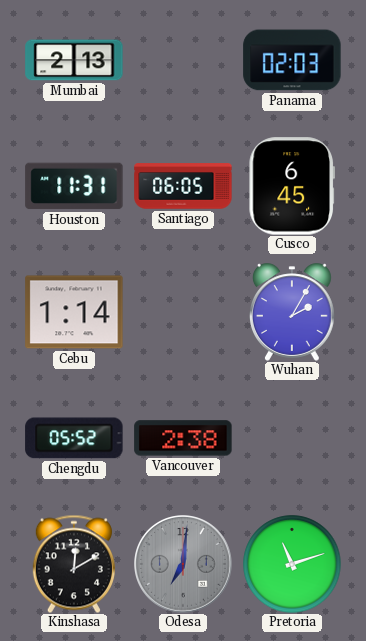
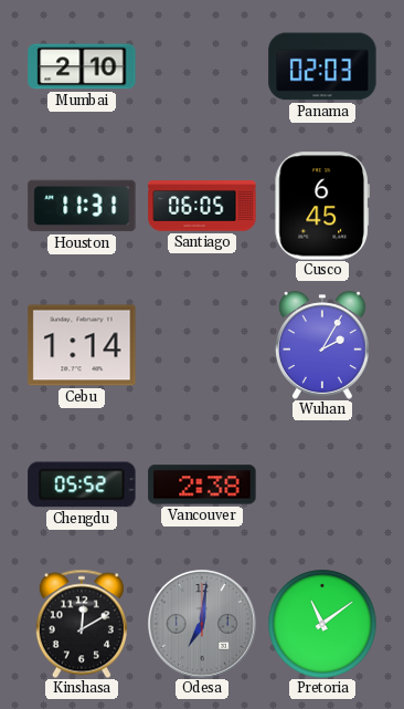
Mumbai: 2:13 -> 2:10
Pretoria: 11:12 -> 11:09
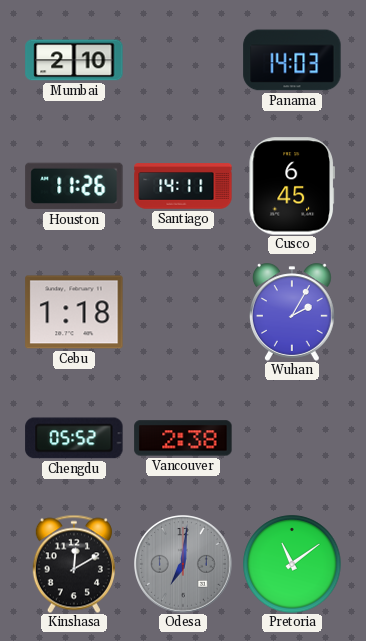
Panama: 02:03 -> 14:03
Houston: 11:31 -> 11:26
Santiago: 06:05 -> 14:11
Cebu: 1:14 -> 1:18
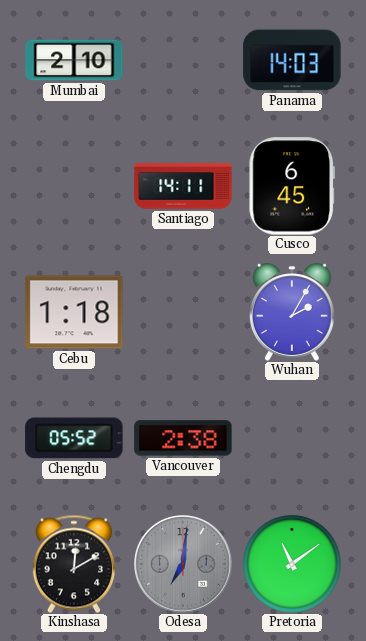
Houston: 11:26 -> none
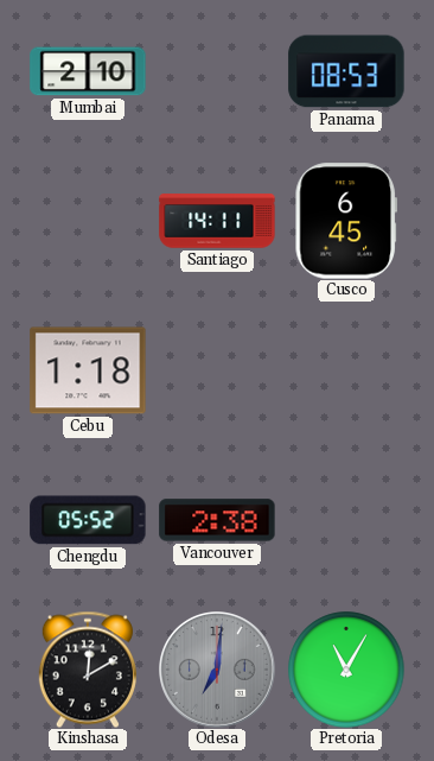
Panama: 14:03 -> 08:53
Wuhan: 2:05 -> none
Pretoria: 11:09 -> 11:05
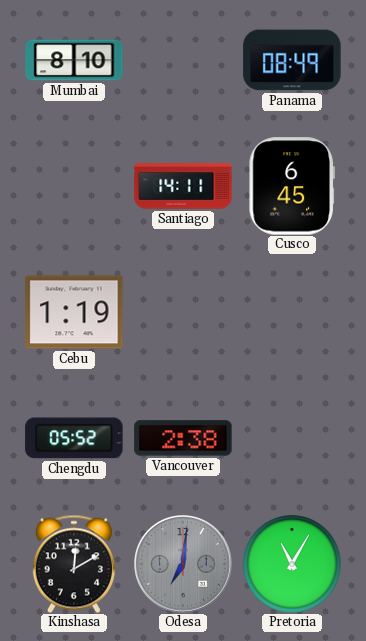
Mumbai: 2:10 -> 8:10
Panama: 08:53 -> 08:49
Cebu: 1:18 -> 1:19
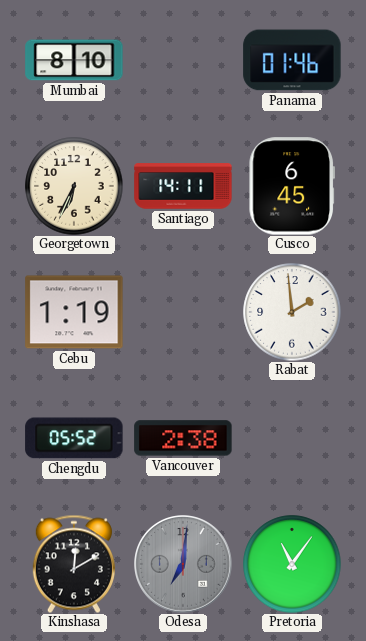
Panama: 08:49 -> 01:46
Georgetown: none -> 6:34
Rabat: none -> 1:59
Pretoria: 11:05 -> 11:06
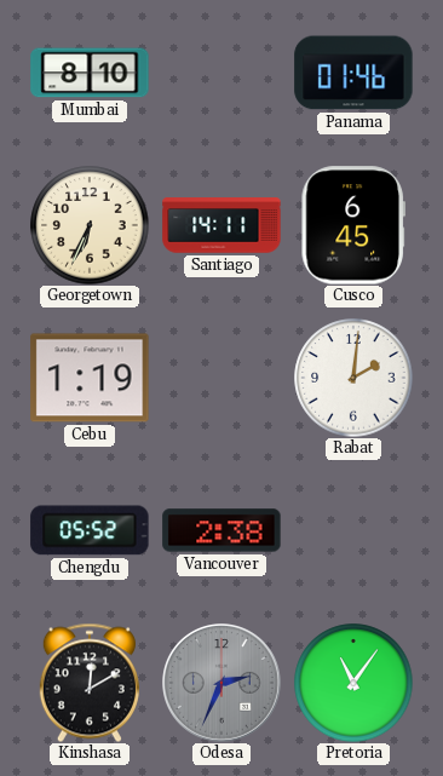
Rabat: 1:59 -> 2:01
Odesa: 7:01 -> 2:34
